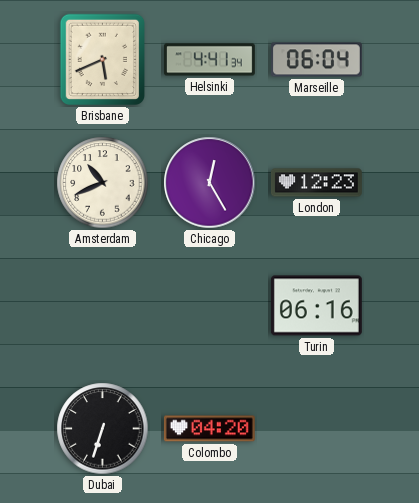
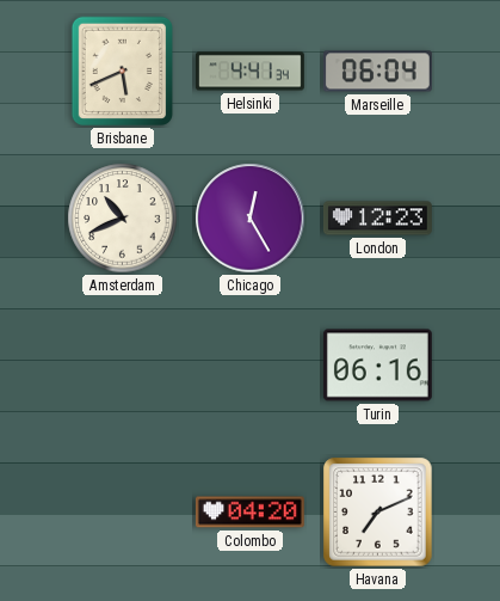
Dubai: 6:33 -> none
Havana: none -> 7:11
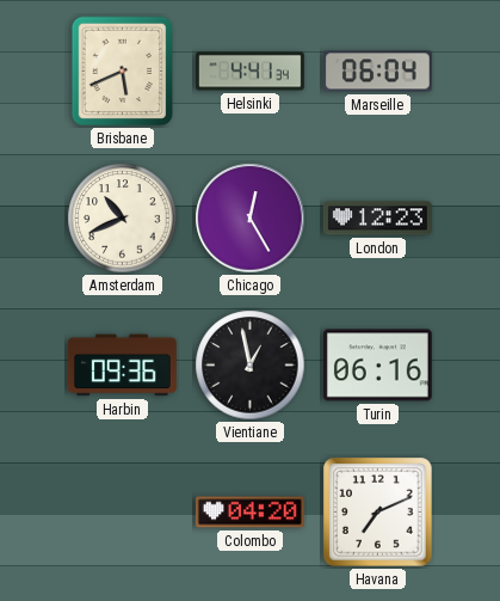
Harbin: none -> 09:36
Vientiane: none -> 12:58
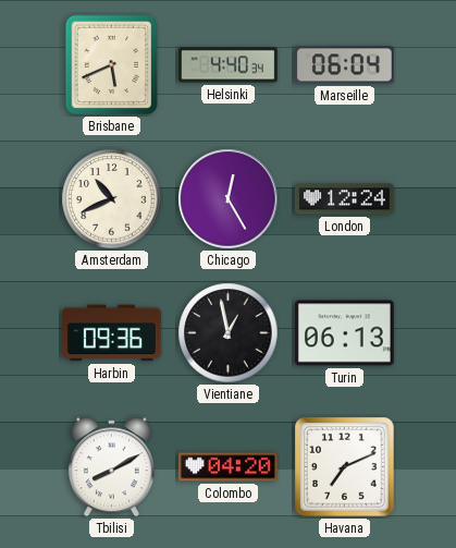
Helsinki: 4:41 -> 4:40
London: 12:23 -> 12:24
Turin: 06:16 -> 06:13
Tbilisi: none -> 8:10
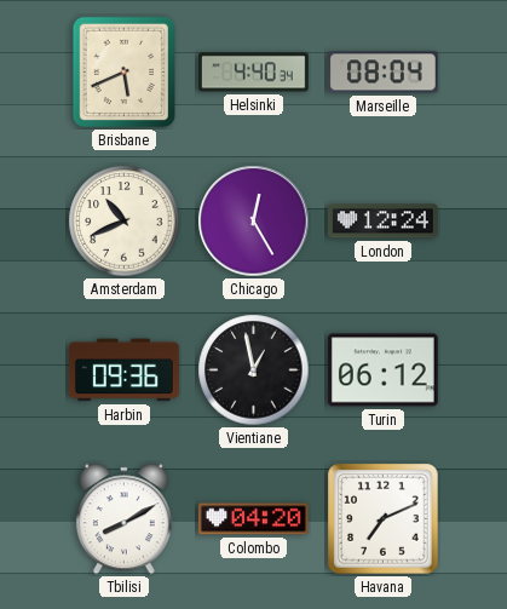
Marseille: 06:04 -> 08:04
Turin: 06:13 -> 06:12
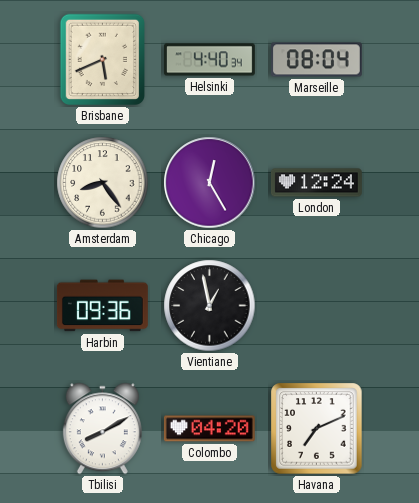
Amsterdam: 10:41 -> 8:24
Turin: 06:12 -> none
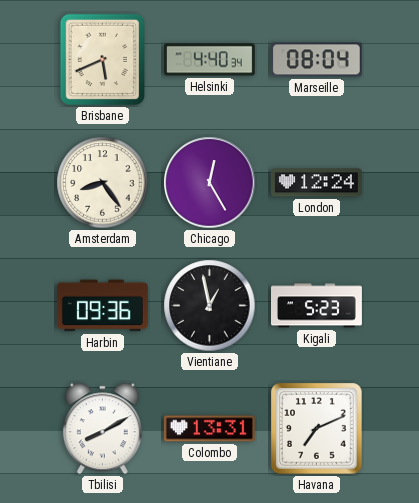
Kigali: none -> 5:23
Colombo: 04:20 -> 13:31
